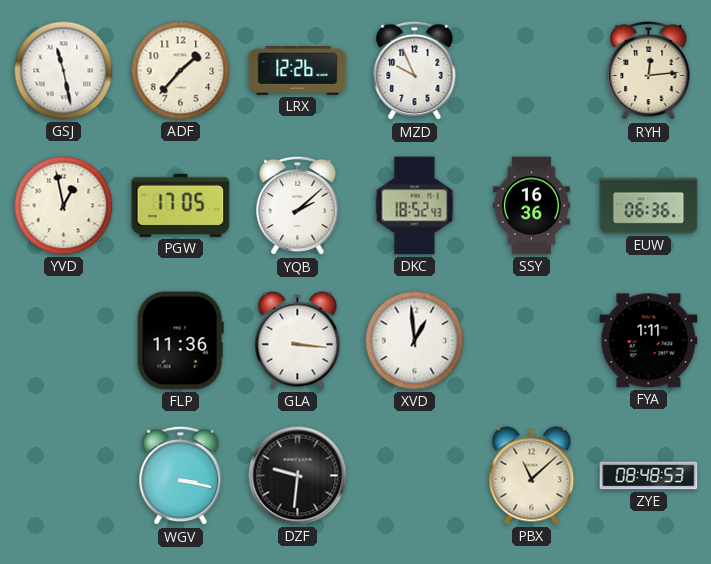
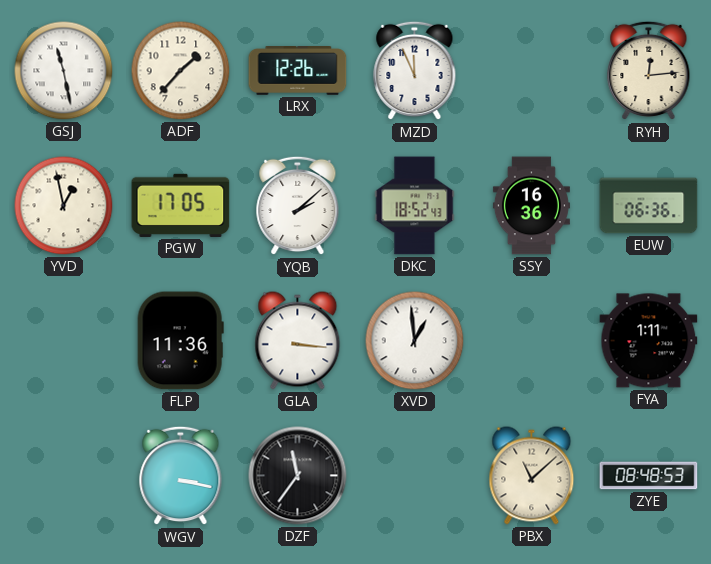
MZD: 9:56 -> 11:56
DZF: 9:31 -> 11:36
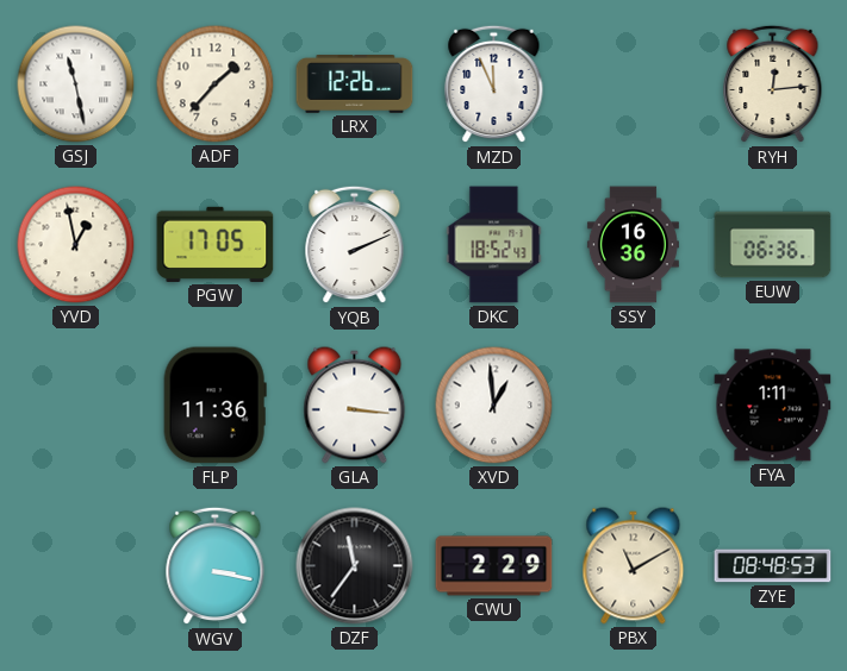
YQB: 2:08 -> 2:11
CWU: none -> 2:29
PBX: 11:08 -> 11:10
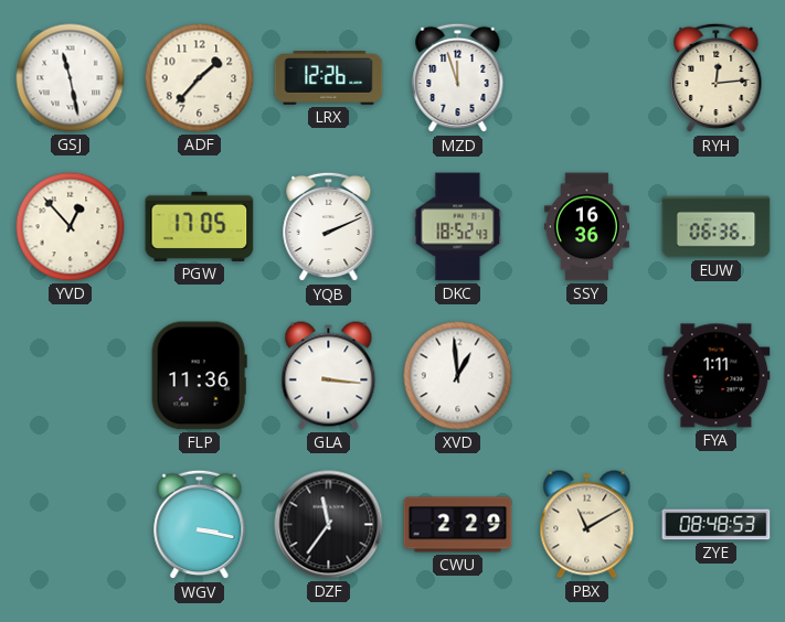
MZD: 11:56 -> 11:57
YVD: 12:58 -> 12:53
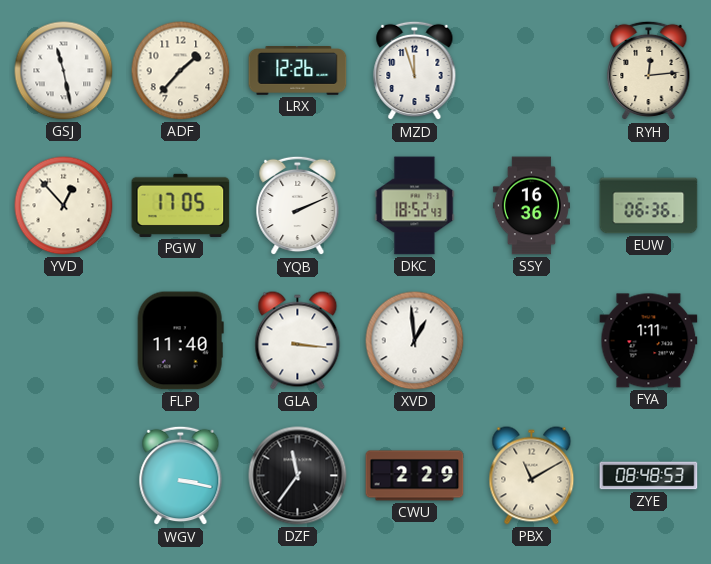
FLP: 11:36 -> 11:40
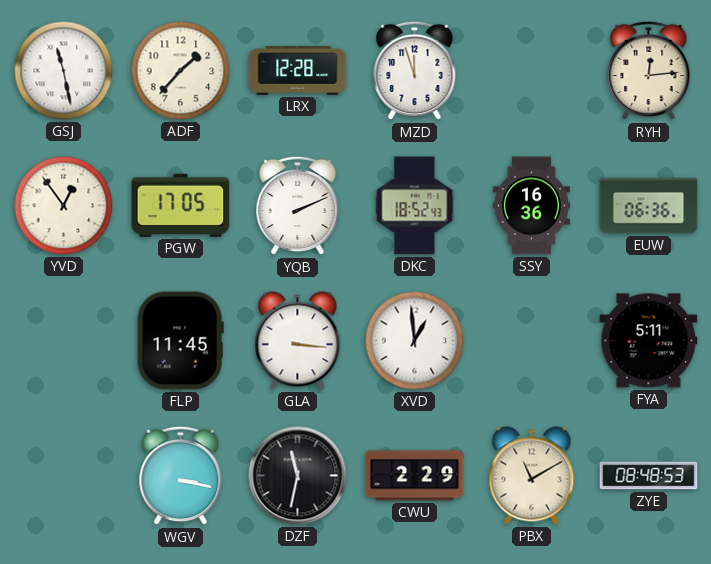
LRX: 12:26 -> 12:28
YVD: 12:53 -> 12:54
FLP: 11:40 -> 11:45
FYA: 1:11 -> 5:11
DZF: 11:36 -> 11:32
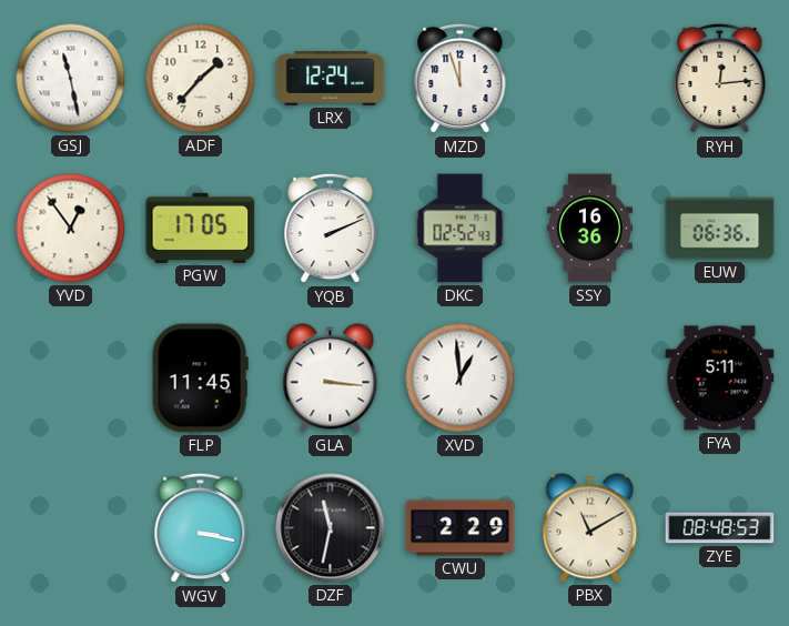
LRX: 12:28 -> 12:24
DKC: 18:52 -> 02:52
